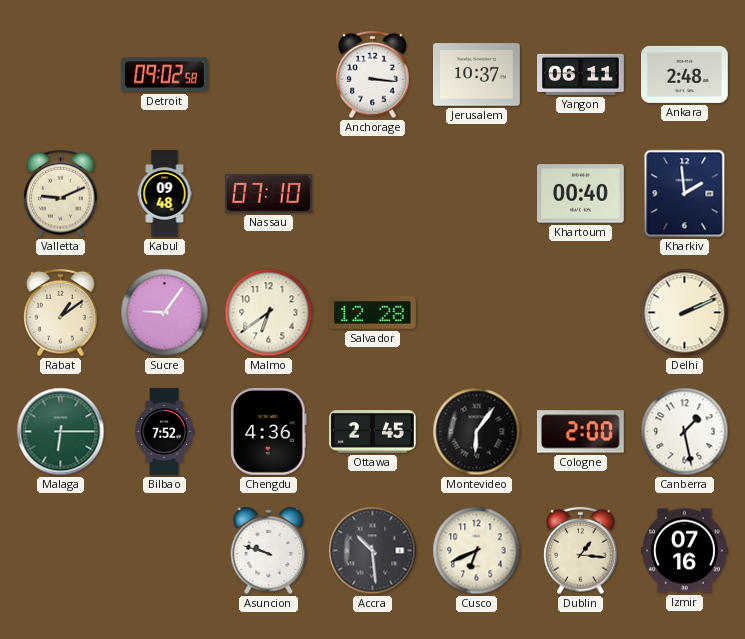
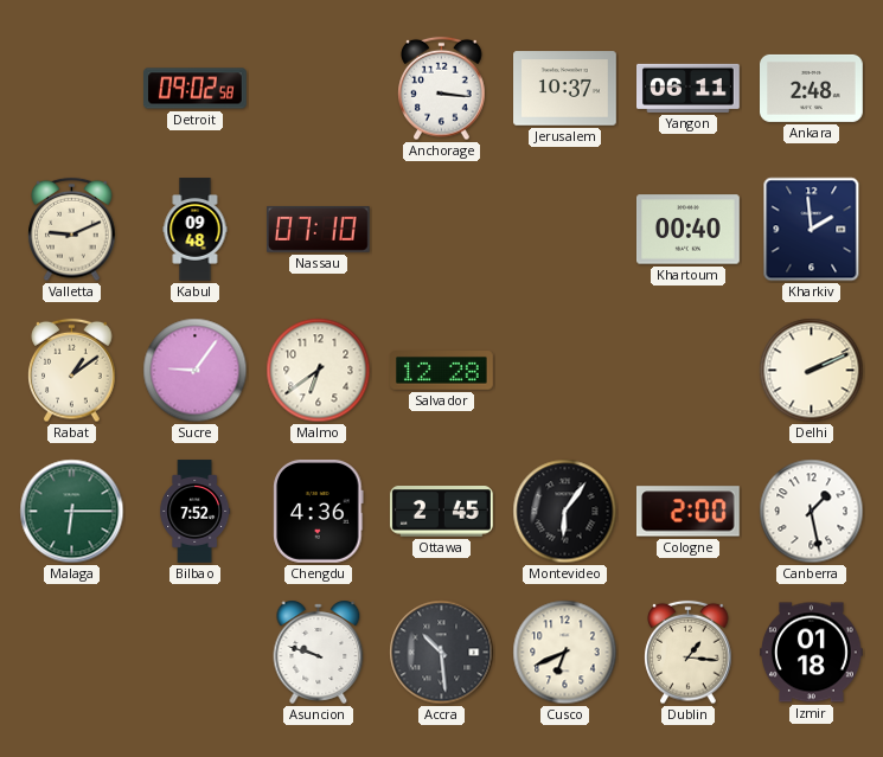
Izmir: 07:16 -> 01:18
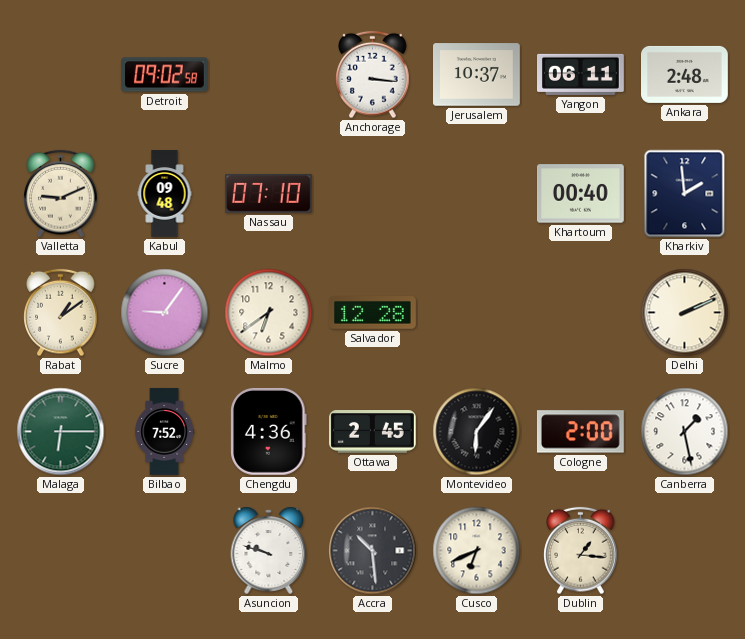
Izmir: 01:18 -> none
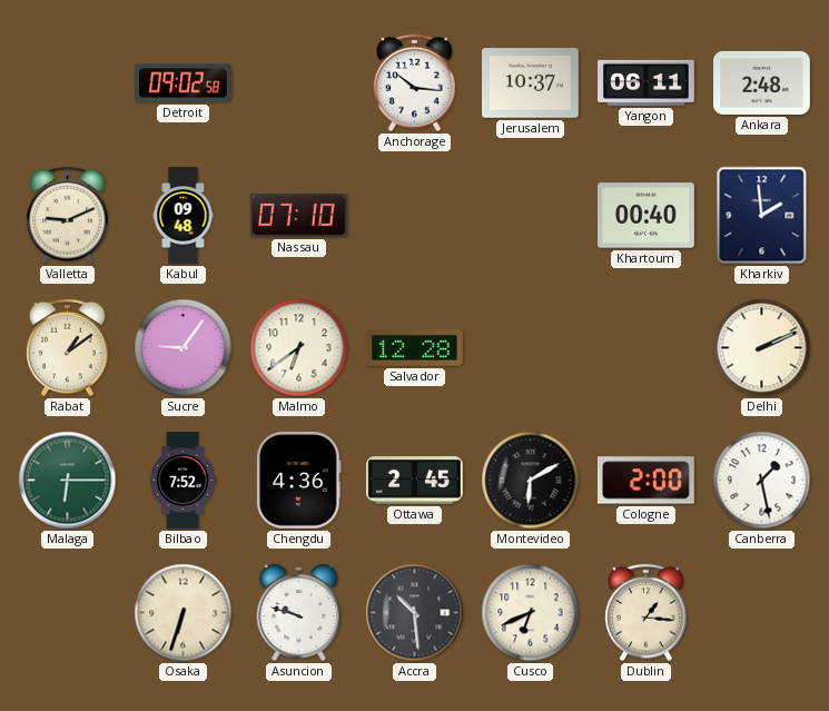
Anchorage: 3:16 -> 10:16
Montevideo: 6:06 -> 6:10
Osaka: none -> 6:33
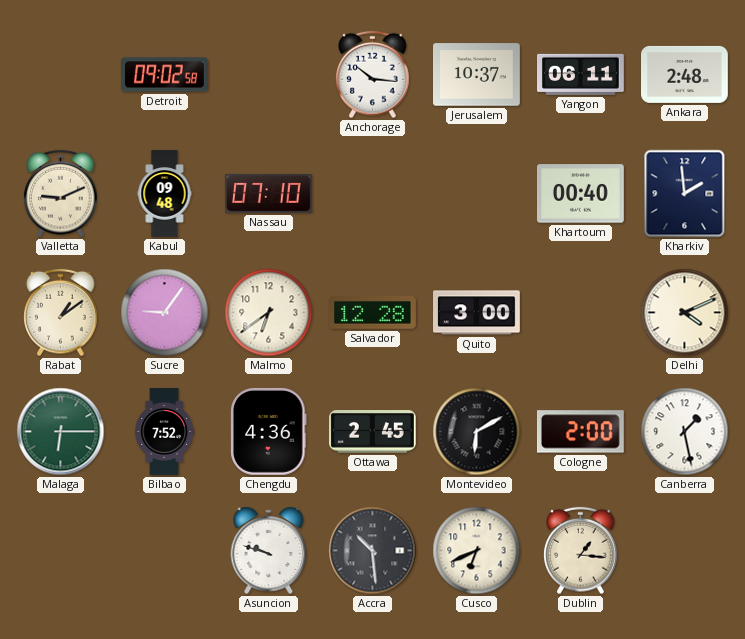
Quito: none -> 3:00
Delhi: 2:11 -> 4:11
Osaka: 6:33 -> none
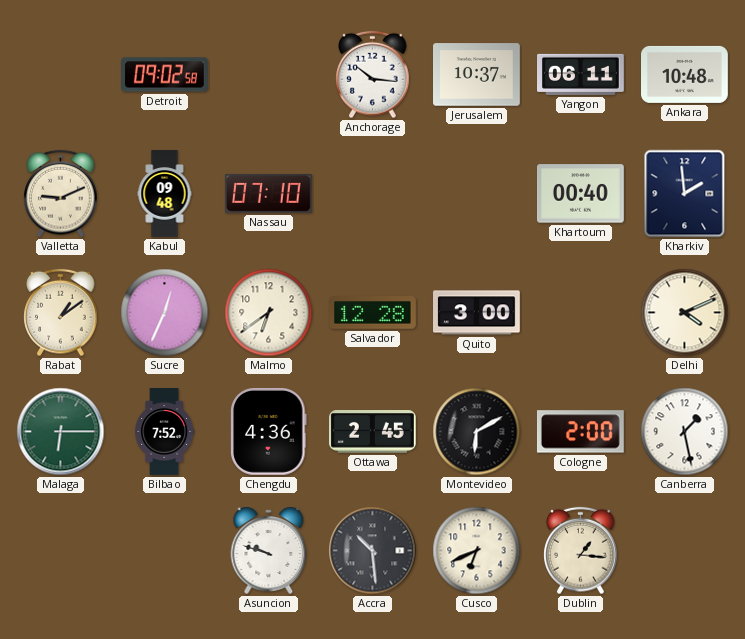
Ankara: 2:48 -> 10:48
Sucre: 9:06 -> 12:34
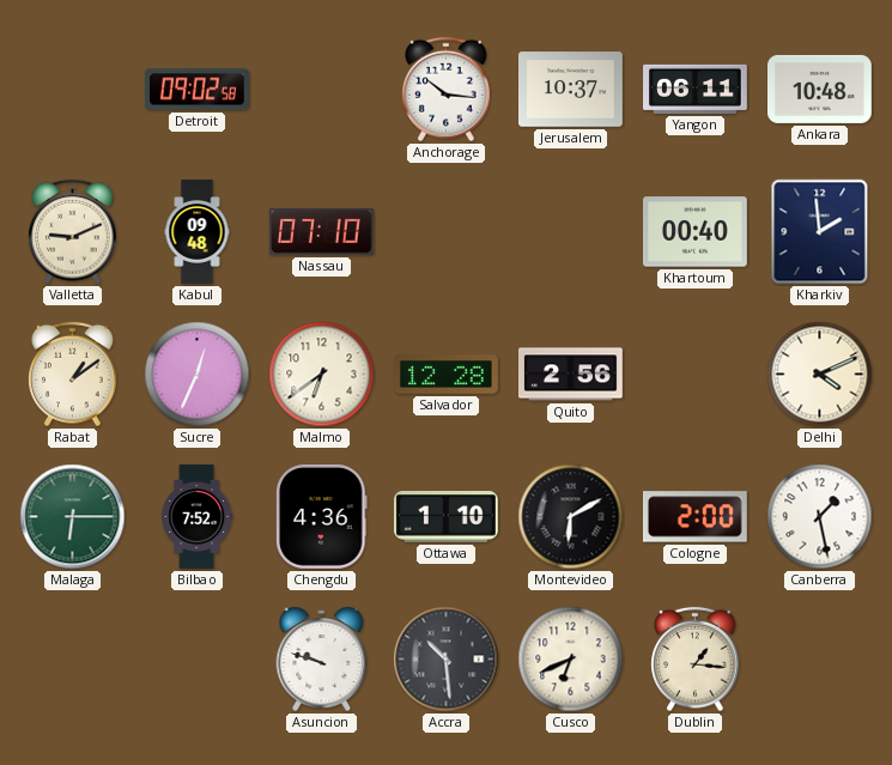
Quito: 3:00 -> 2:56
Ottawa: 2:45 -> 1:10
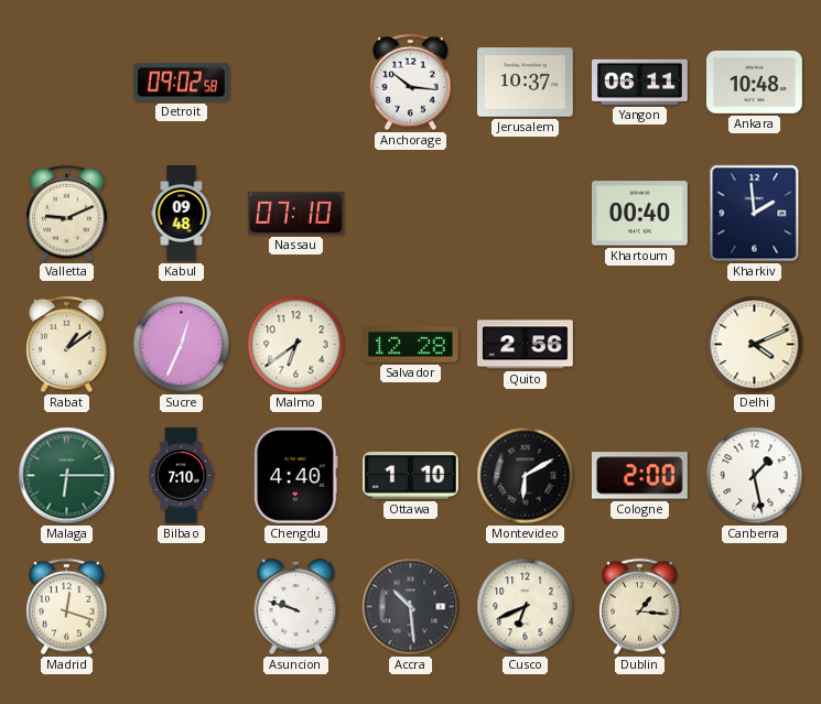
Bilbao: 7:52 -> 7:10
Chengdu: 4:36 -> 4:40
Madrid: none -> 12:18
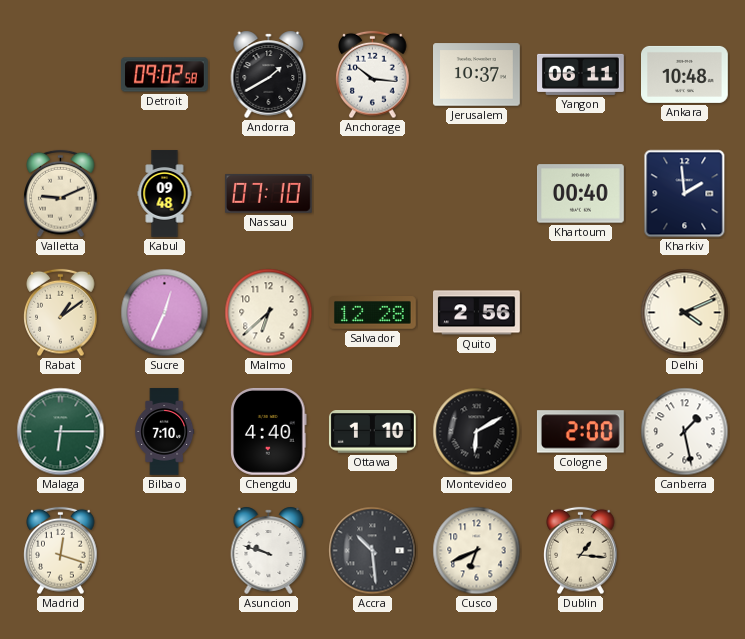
Andorra: none -> 1:40
Malmo: 6:39 -> 6:38
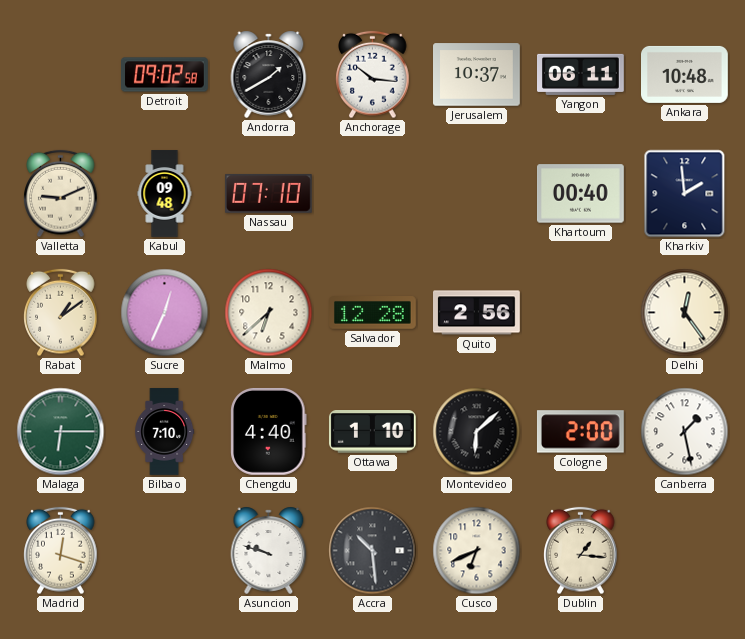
Delhi: 4:11 -> 12:24
Montevideo: 6:10 -> 6:08
